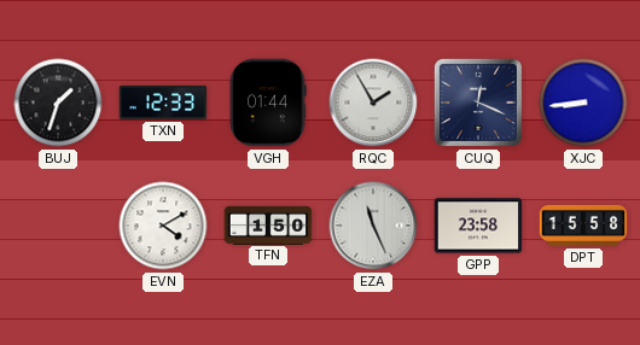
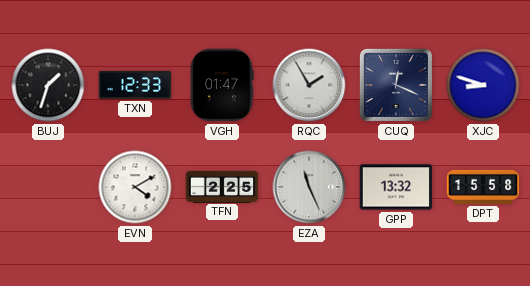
VGH: 01:44 -> 01:47
XJC: 8:44 -> 8:48
TFN: 1:50 -> 2:25
GPP: 23:58 -> 13:32
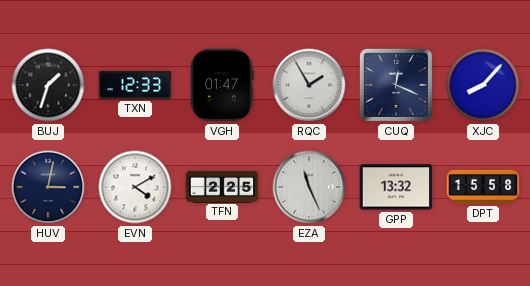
XJC: 8:48 -> 8:07
HUV: none -> 3:02
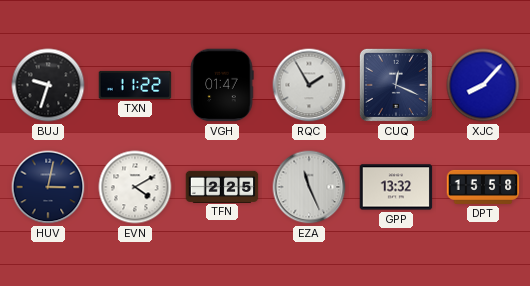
BUJ: 1:33 -> 9:33
TXN: 12:33 -> 11:22
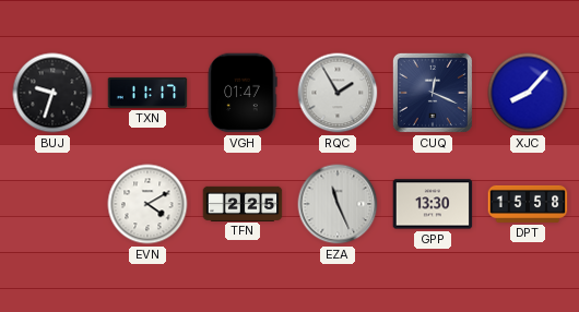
TXN: 11:22 -> 11:17
HUV: 3:02 -> none
GPP: 13:32 -> 13:30
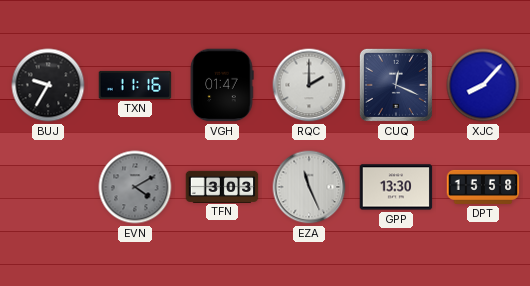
BUJ: 9:33 -> 9:35
TXN: 11:17 -> 11:16
RQC: 1:55 -> 2:00
EVN dial: white -> grey
TFN: 2:25 -> 3:03
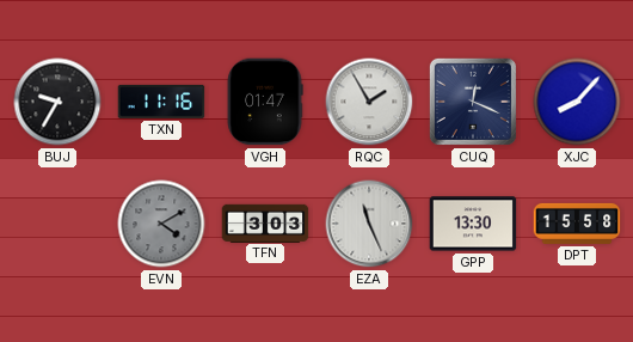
RQC: 2:00 -> 1:55
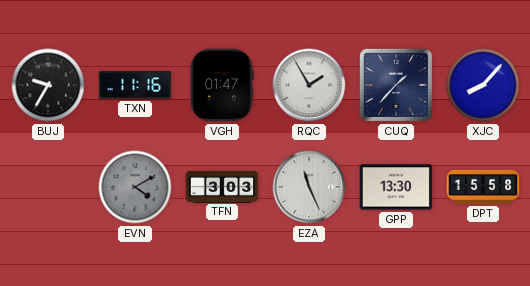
CUQ: 12:19 -> 1:37
